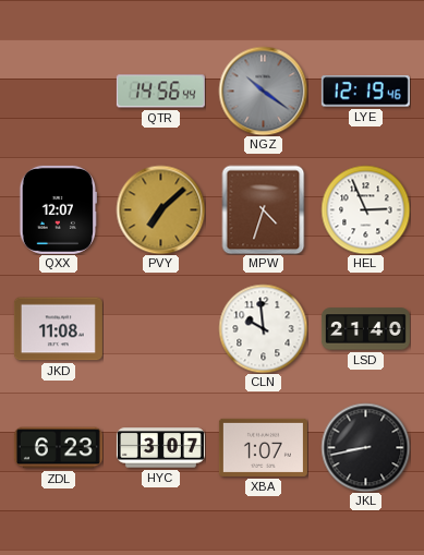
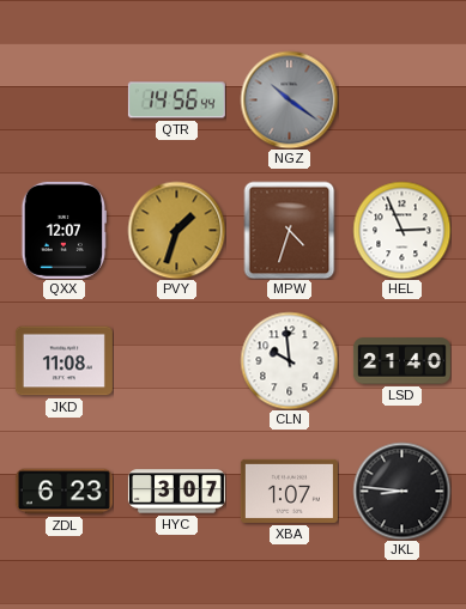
LYE: 12:19 -> none
PVY: 7:08 -> 1:33
JKL: 8:43 -> 8:46
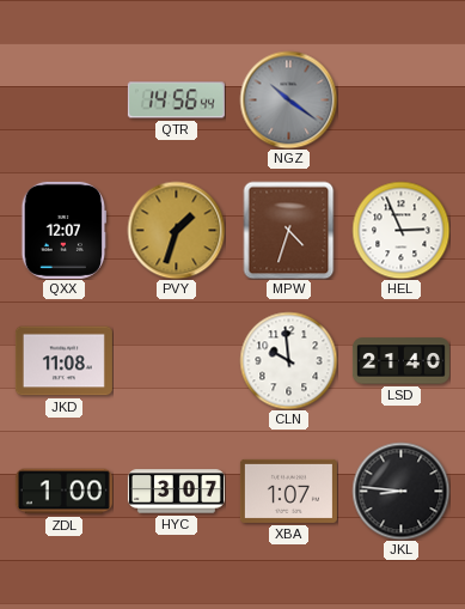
ZDL: 6:23 -> 1:00
